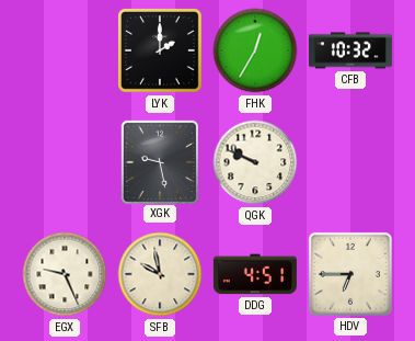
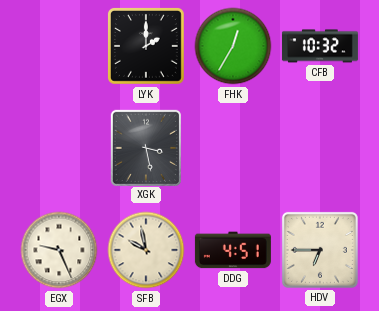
XGK: 9:28 -> 3:28
QGK: 9:49 -> none
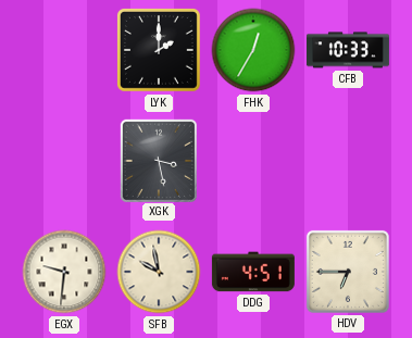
CFB: 10:32 -> 10:33
EGX: 9:26 -> 9:31
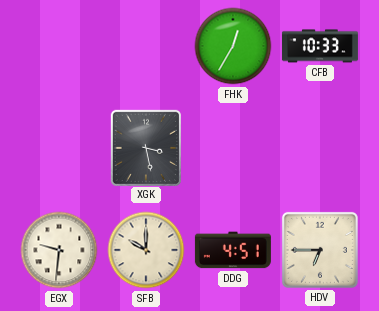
LYK: 2:00 -> none
SFB: 9:58 -> 10:00
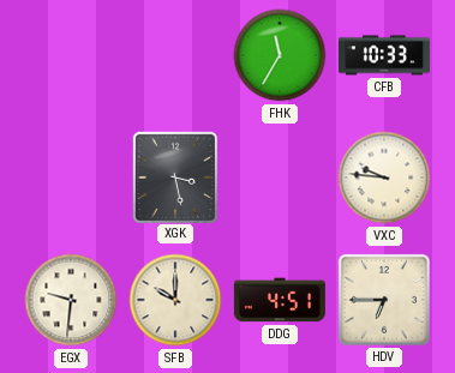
FHK: 12:35 -> 11:35
VXC: none -> 9:46
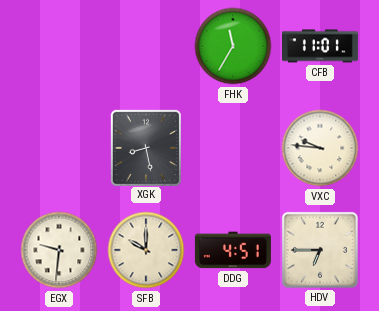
CFB: 10:33 -> 11:01
XGK: 3:28 -> 8:28
